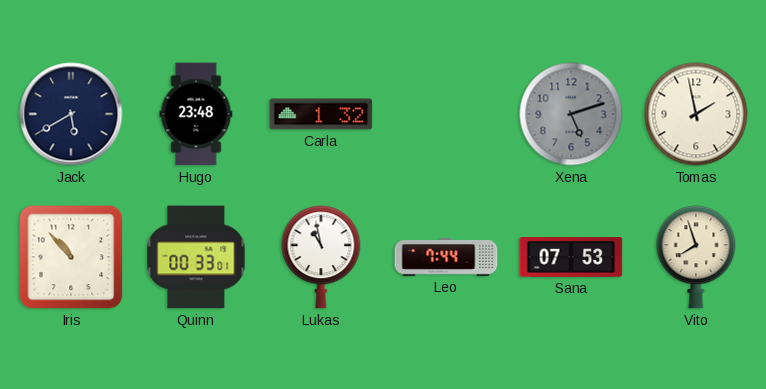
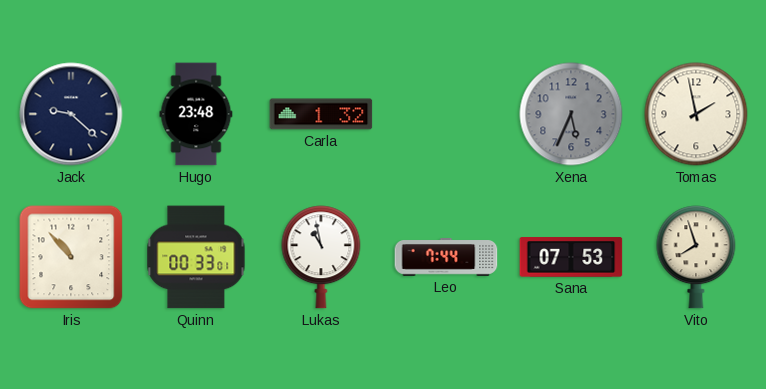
Jack: 5:40 -> 9:22
Xena: 5:12 -> 5:34
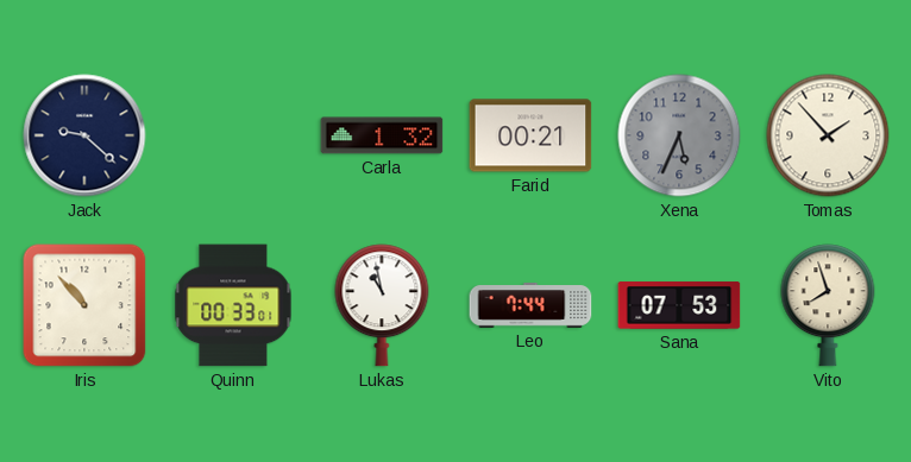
Hugo: 23:48 -> none
Farid: none -> 00:21
Tomas: 1:58 -> 1:53
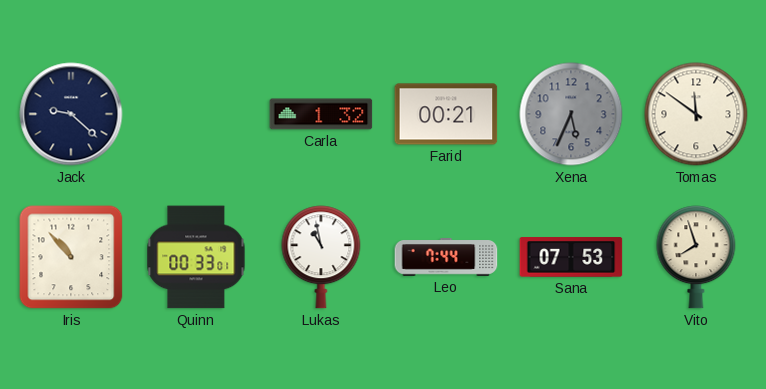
Tomas: 1:53 -> 11:51
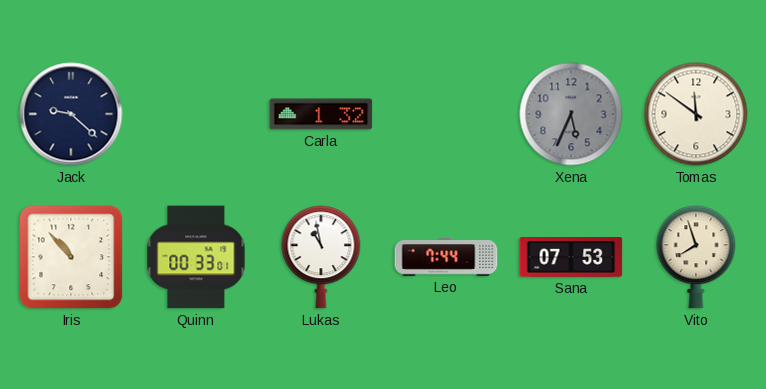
Farid: 00:21 -> none
